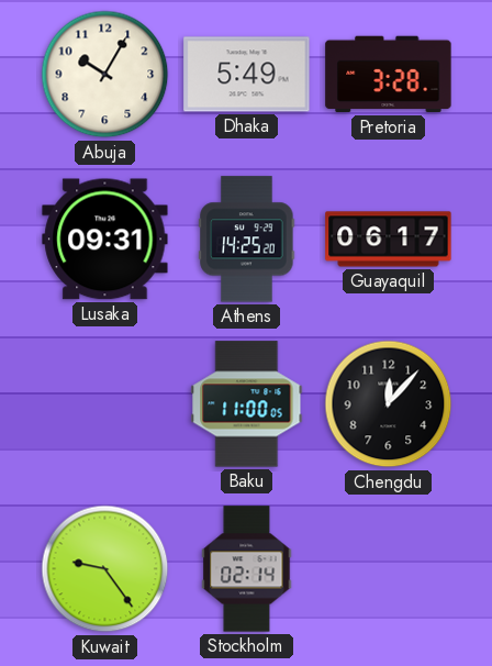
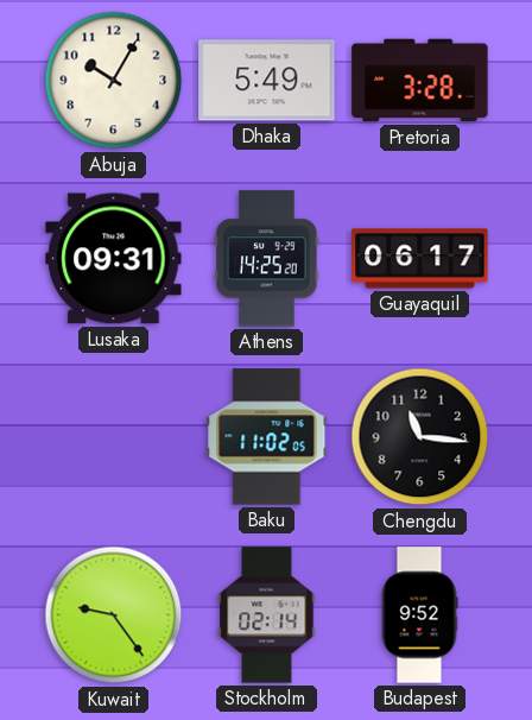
Baku: 11:00 -> 11:02
Chengdu: 12:07 -> 11:16
Budapest: none -> 9:52
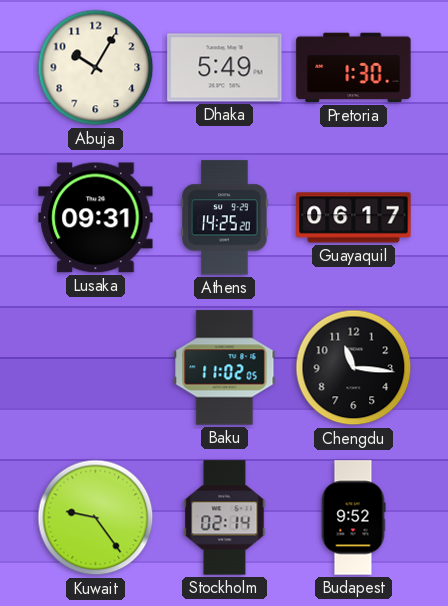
Pretoria: 3:28 -> 1:30
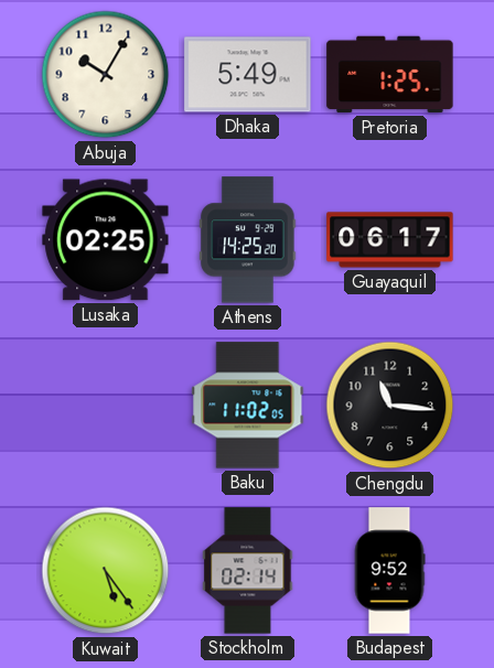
Pretoria: 1:30 -> 1:25
Lusaka: 09:31 -> 02:25
Kuwait: 9:24 -> 5:24
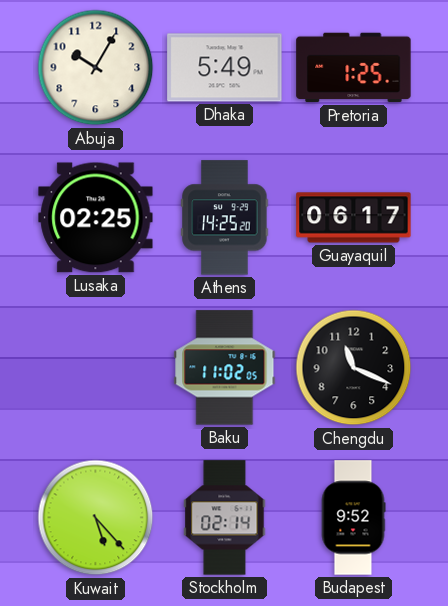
Chengdu: 11:16 -> 11:19
Kuwait: 5:24 -> 5:23
